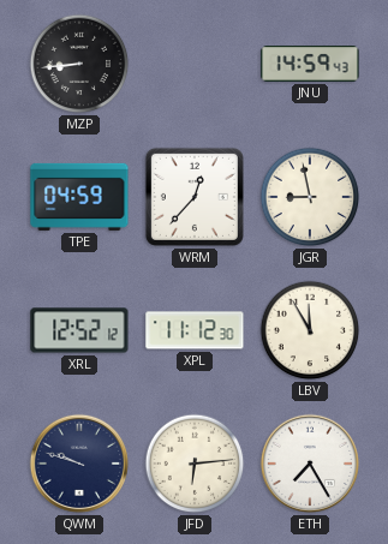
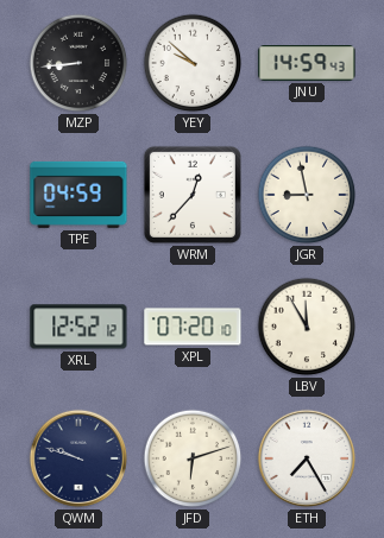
YEY: none -> 9:52
XPL: 11:12 -> 07:20
JFD: 6:14 -> 6:12
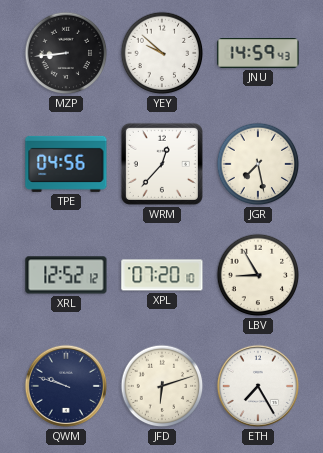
TPE: 04:59 -> 04:56
JGR: 8:58 -> 7:28
LBV: 11:55 -> 8:55
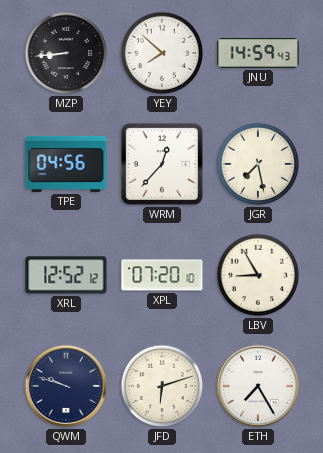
YEY: 9:52 -> 7:52
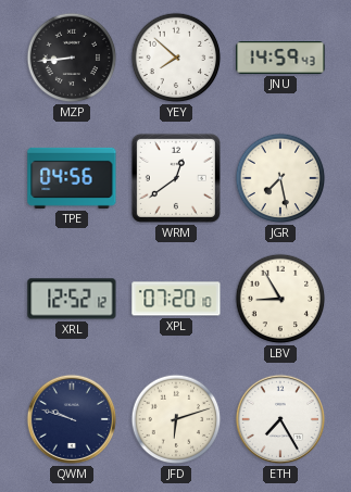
WRM: 12:37 -> 12:39
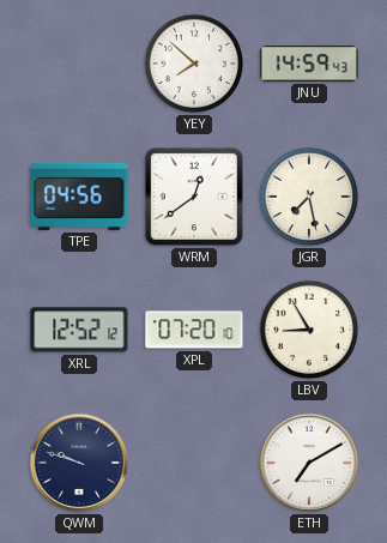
MZP: 8:44 -> none
JFD: 6:12 -> none
ETH: 7:25 -> 7:10
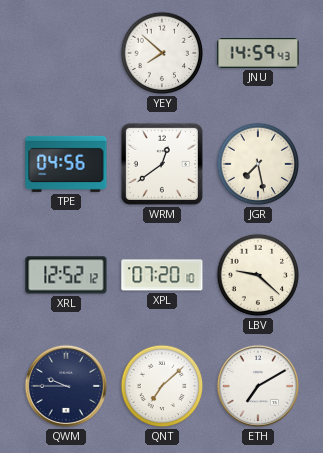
LBV: 8:55 -> 9:22
QWM: 9:48 -> 9:45
QNT: none -> 7:08
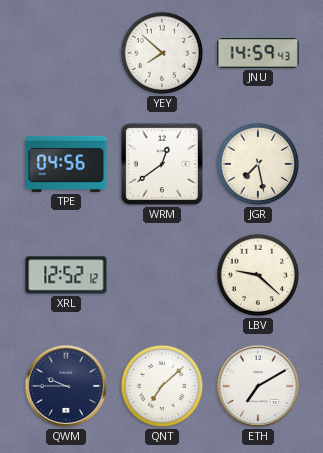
XPL: 07:20 -> none
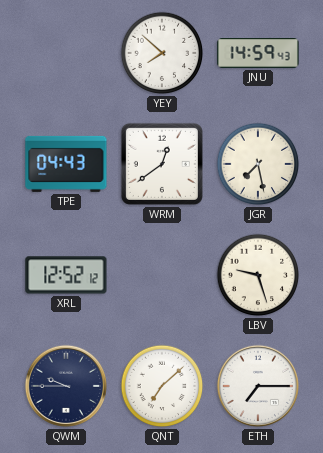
TPE: 04:56 -> 04:43
LBV: 9:22 -> 9:27
ETH: 7:10 -> 7:15
